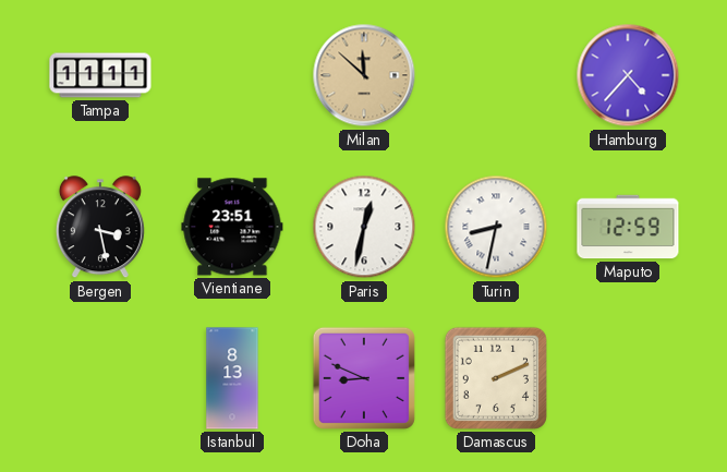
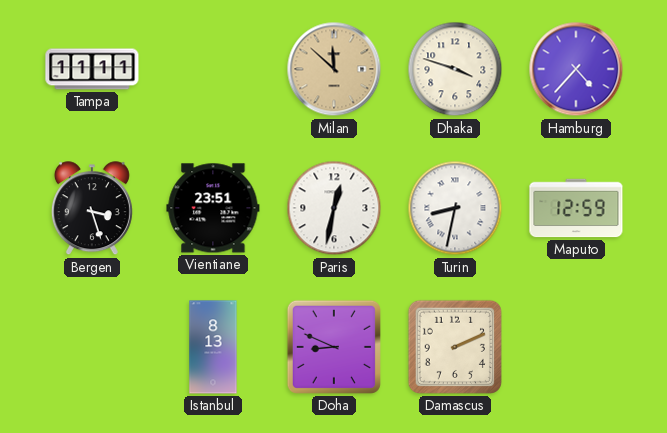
Dhaka: none -> 3:48
Bergen: 3:28 -> 3:27
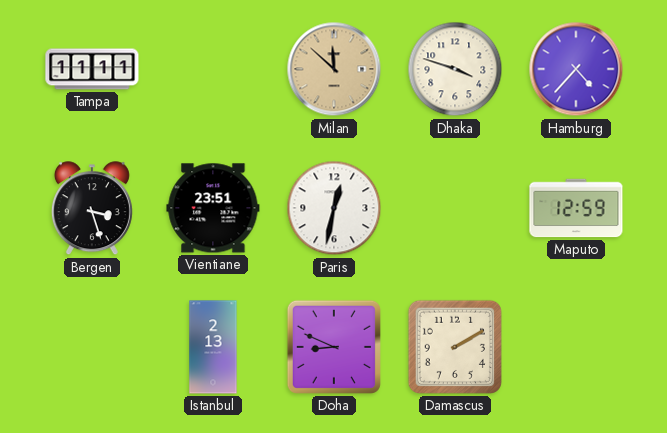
Turin: 8:32 -> none
Istanbul: 8:13 -> 2:13
Damascus: 2:11 -> 2:10
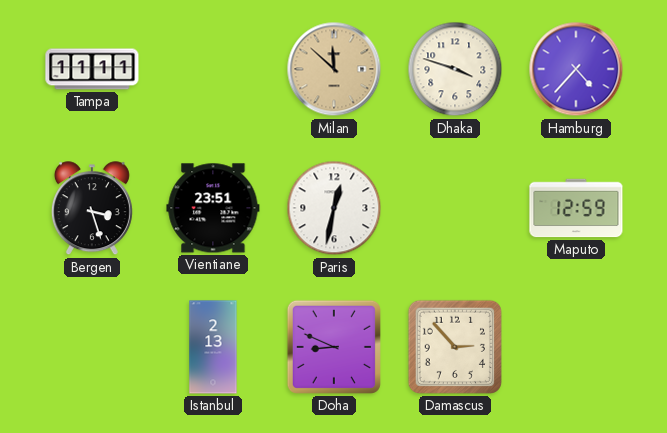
Damascus: 2:10 -> 2:53
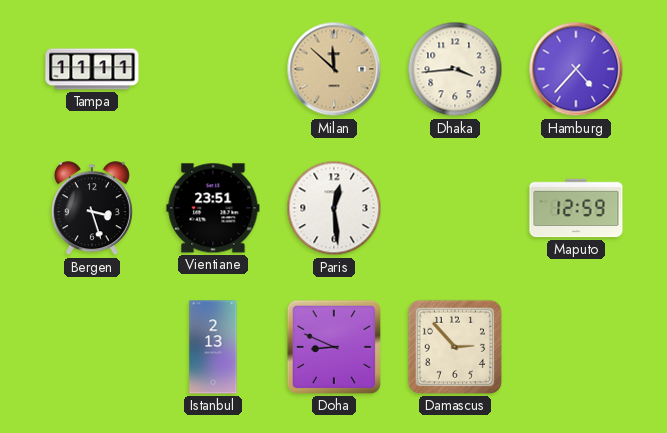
Dhaka: 3:48 -> 3:44
Paris: 12:32 -> 12:29
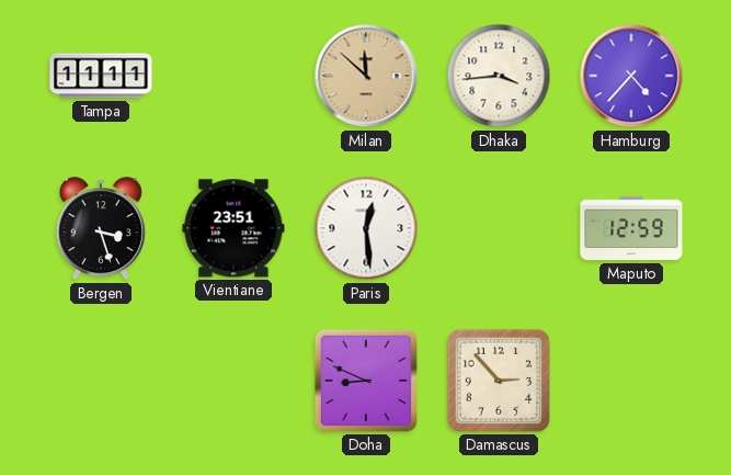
Istanbul: 2:13 -> none
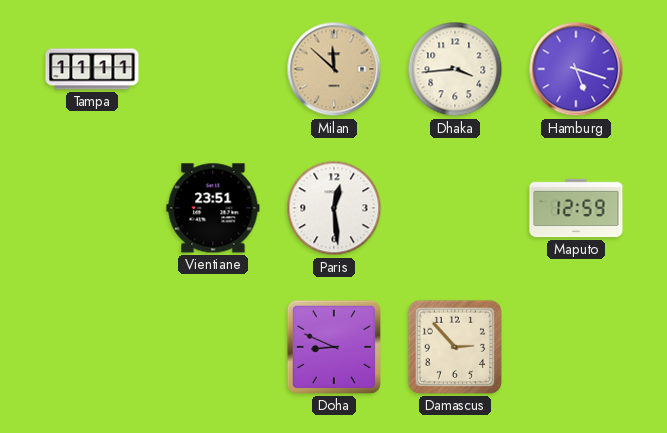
Hamburg: 4:37 -> 5:18
Bergen: 3:27 -> none
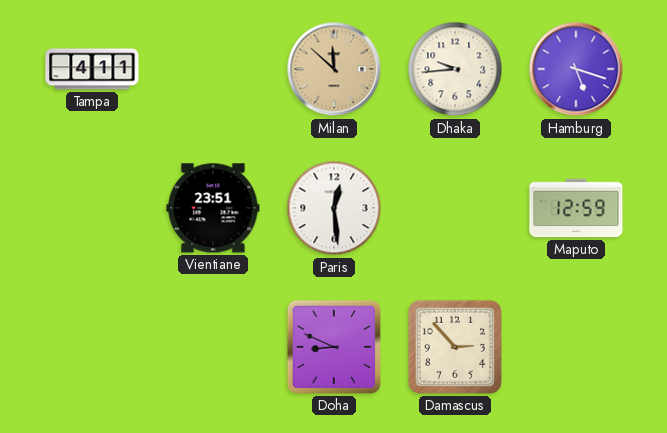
Tampa: 11:11 -> 4:11
Dhaka: 3:44 -> 9:44
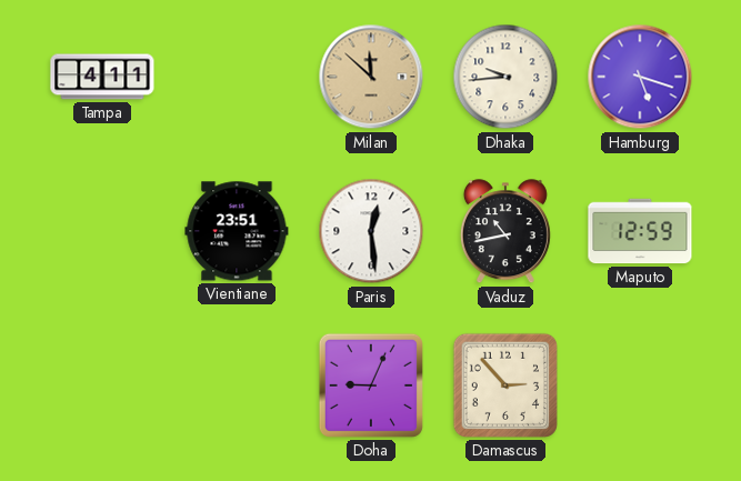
Vaduz: none -> 10:43
Doha: 8:49 -> 9:04
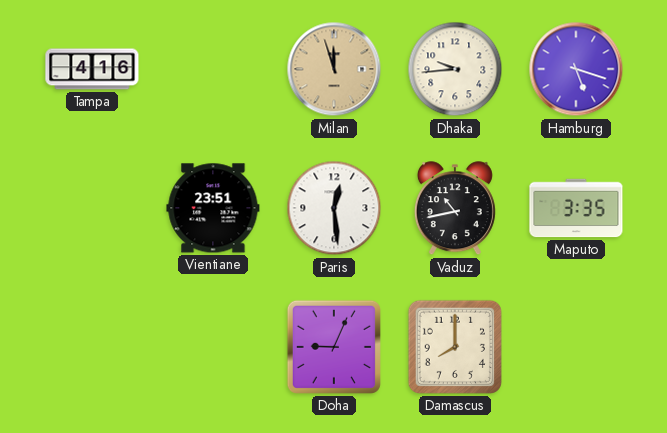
Tampa: 4:11 -> 4:16
Milan: 11:52 -> 11:57
Maputo: 12:59 -> 3:35
Damascus: 2:53 -> 8:00
